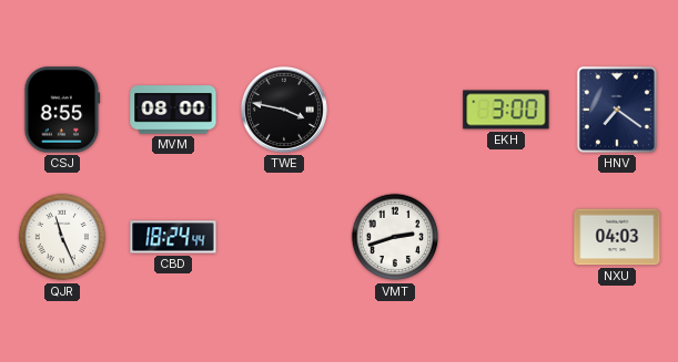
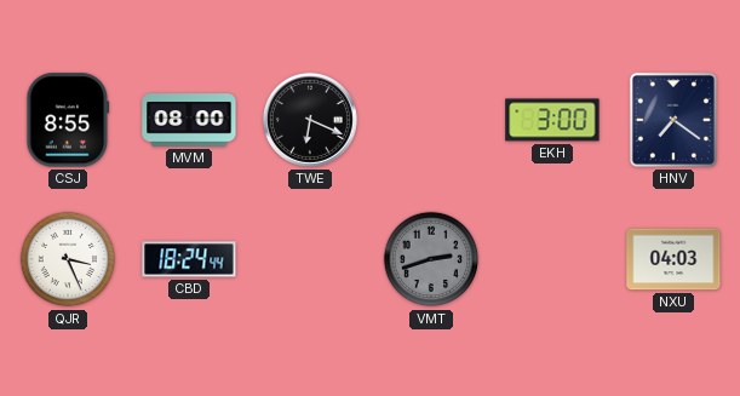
TWE: 3:47 -> 6:19
QJR: 11:26 -> 3:26
VMT dial: white -> grey
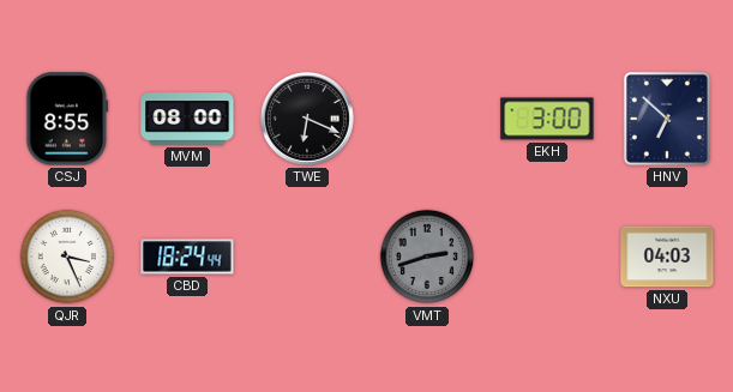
HNV: 7:21 -> 6:52
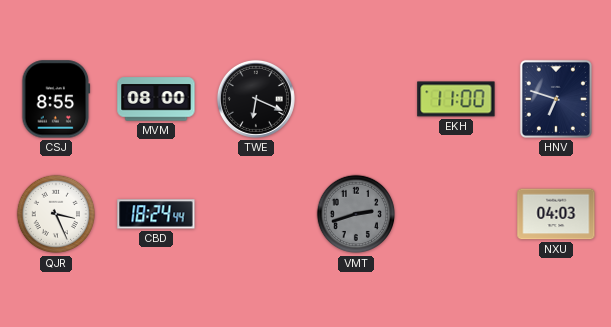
EKH: 3:00 -> 11:00
HNV: 6:52 -> 6:48
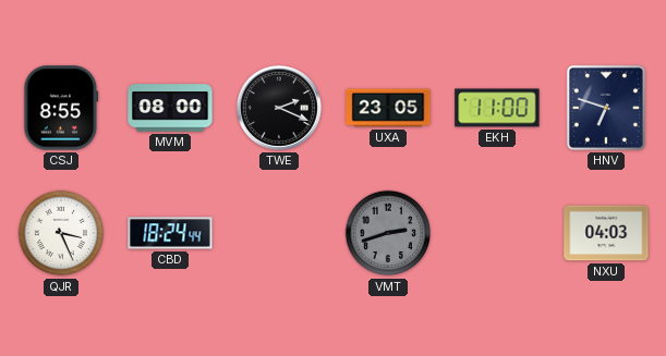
TWE: 6:19 -> 2:19
UXA: none -> 23:05
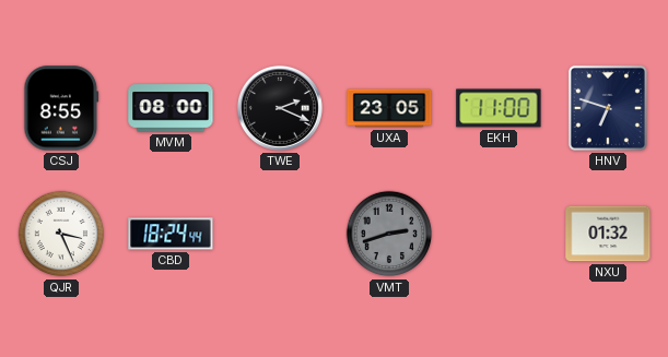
NXU: 04:03 -> 01:32
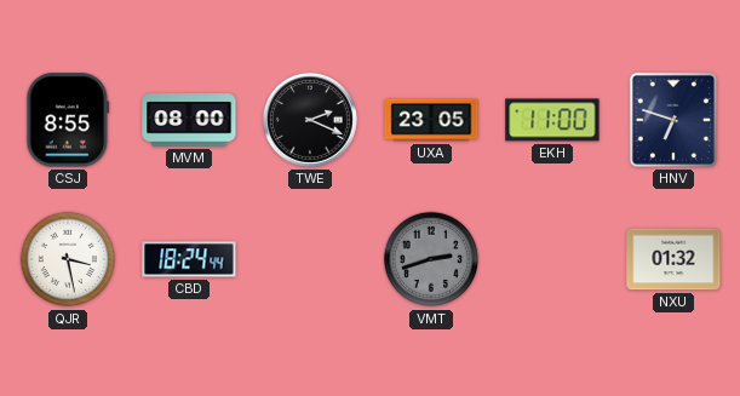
QJR: 3:26 -> 3:28
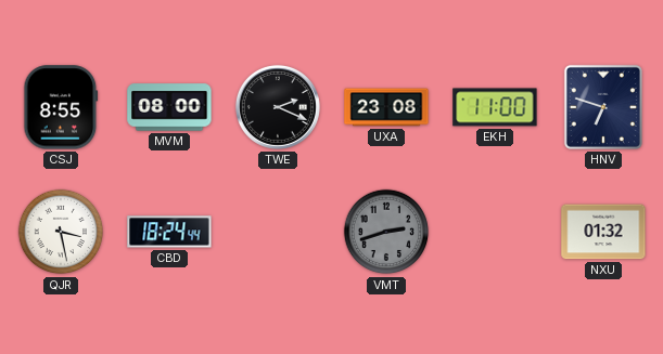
UXA: 23:05 -> 23:08
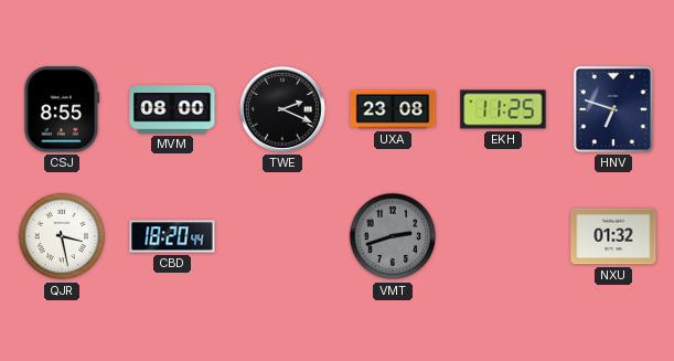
EKH: 11:00 -> 11:25
CBD: 18:24 -> 18:20
